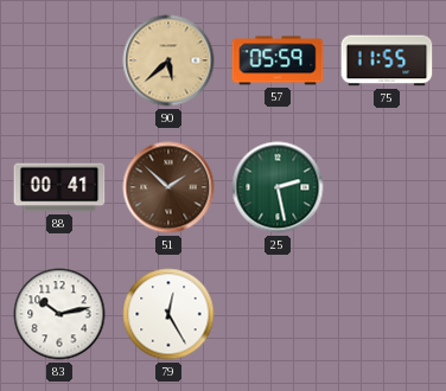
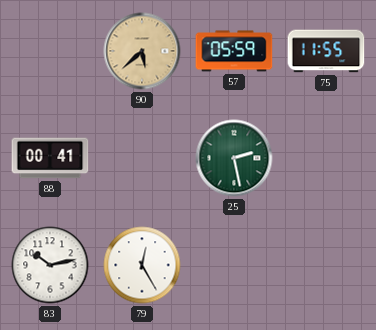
51: 1:52 -> none
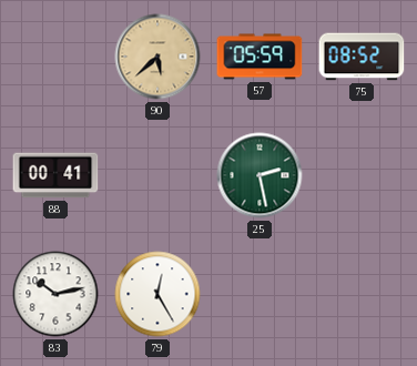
75: 11:55 -> 08:52
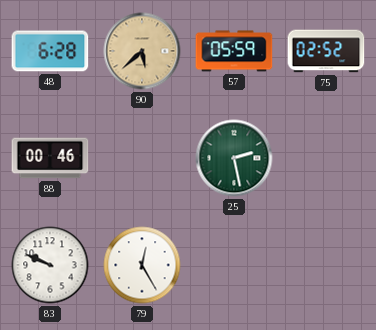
48: none -> 6:28
75: 08:52 -> 02:52
88: 00:41 -> 00:46
83: 10:13 -> 9:49
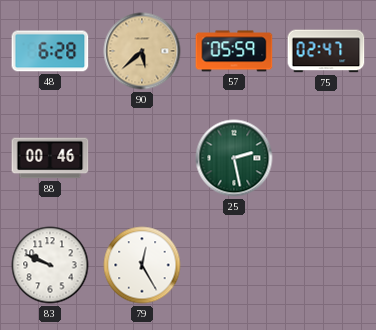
75: 02:52 -> 02:47
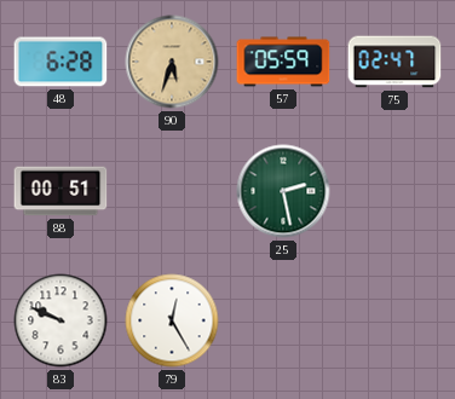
90: 5:38 -> 5:33
88: 00:46 -> 00:51
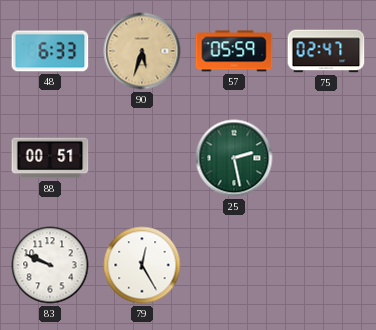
48: 6:28 -> 6:33
